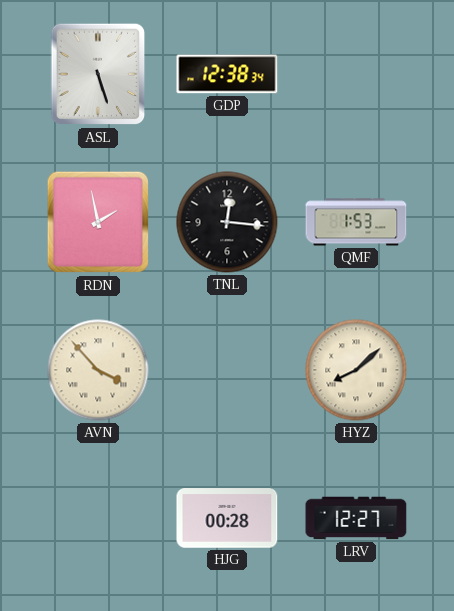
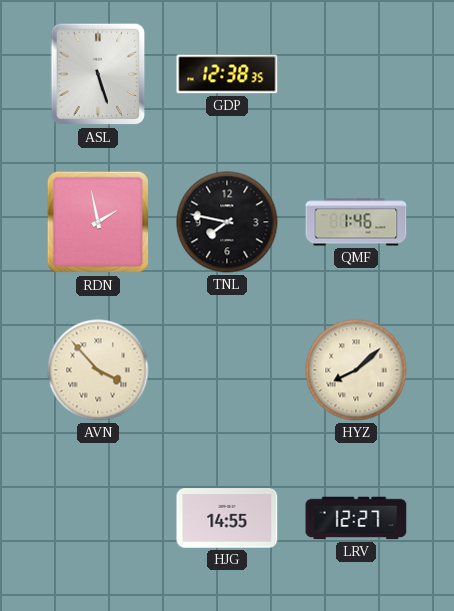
GDP: 12:38:34 -> 12:38:35
TNL: 12:16 -> 7:47
QMF: 1:53 -> 1:46
HJG: 00:28 -> 14:55
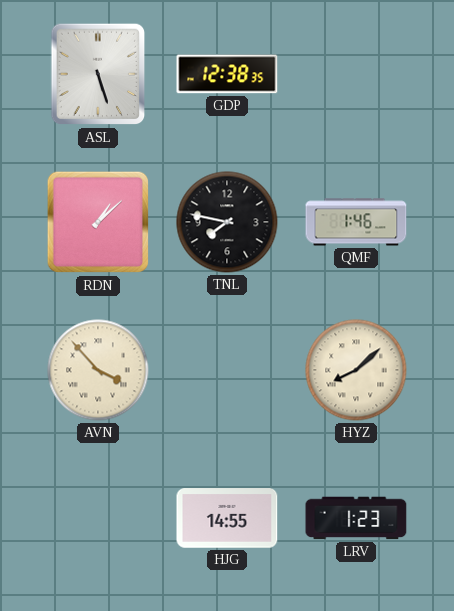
RDN: 1:58 -> 1:08
LRV: 12:27 -> 1:23
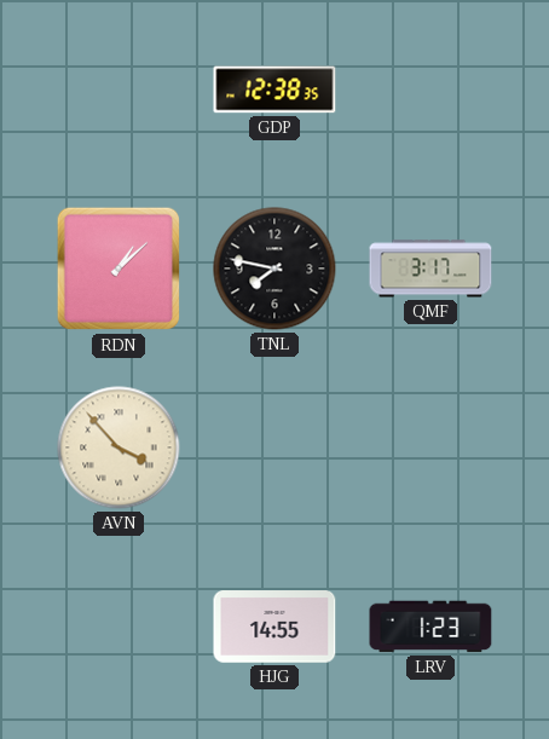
ASL: 5:27 -> none
QMF: 1:46 -> 3:17
HYZ: 8:08 -> none
